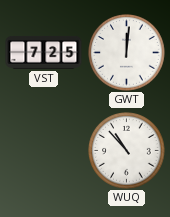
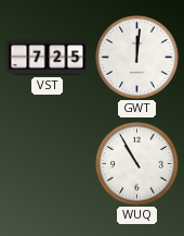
WUQ: 10:53 -> 10:55
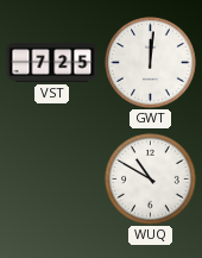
WUQ: 10:55 -> 10:50
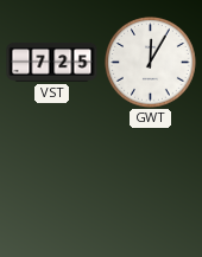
GWT: 12:01 -> 12:05
WUQ: 10:50 -> none
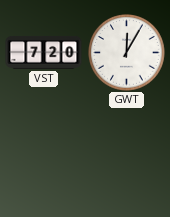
VST: 7:25 -> 7:20
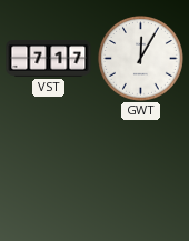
VST: 7:20 -> 7:17
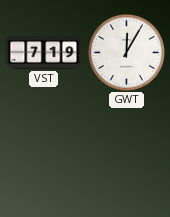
VST: 7:17 -> 7:19
